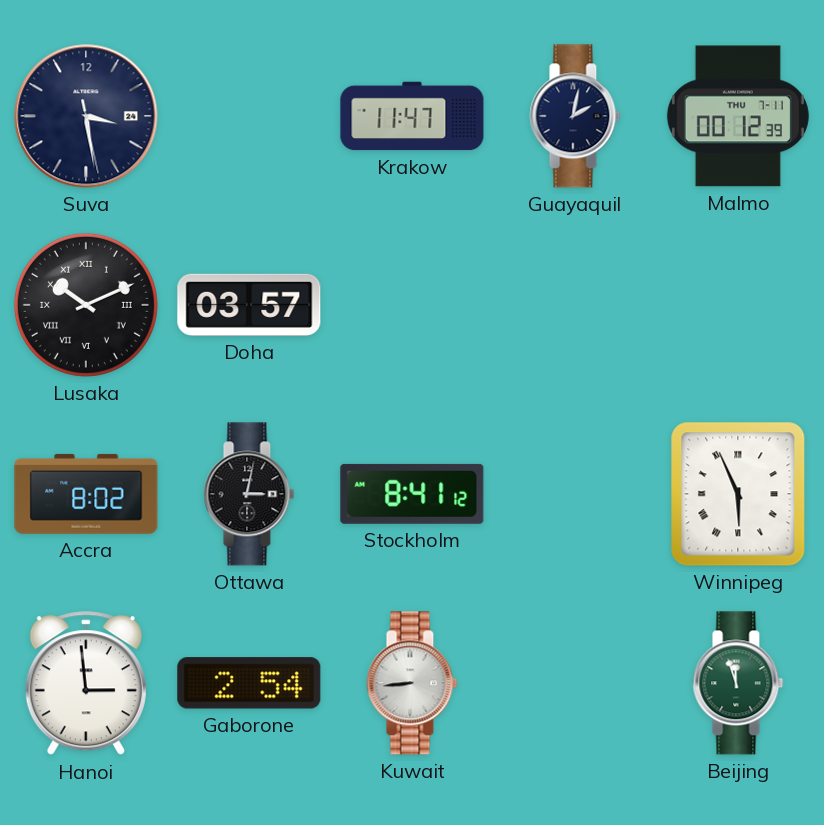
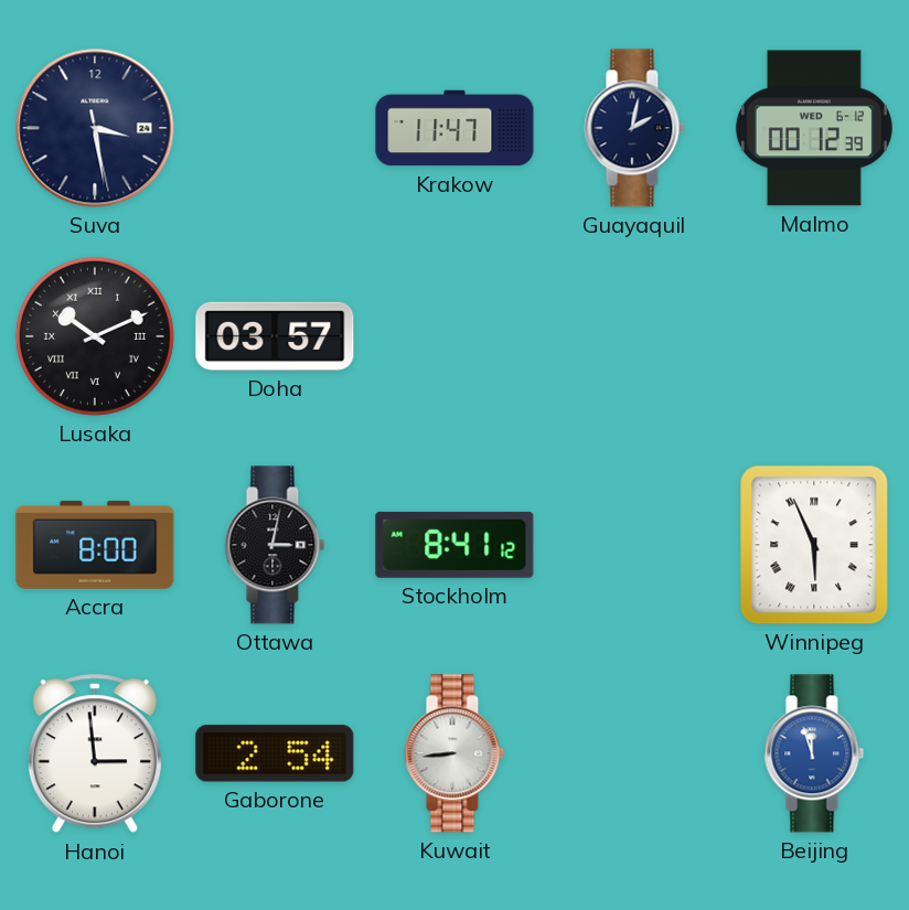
Malmo date: THU 7-11 -> WED 6-12
Accra: 8:02 -> 8:00
Beijing dial: green -> blue
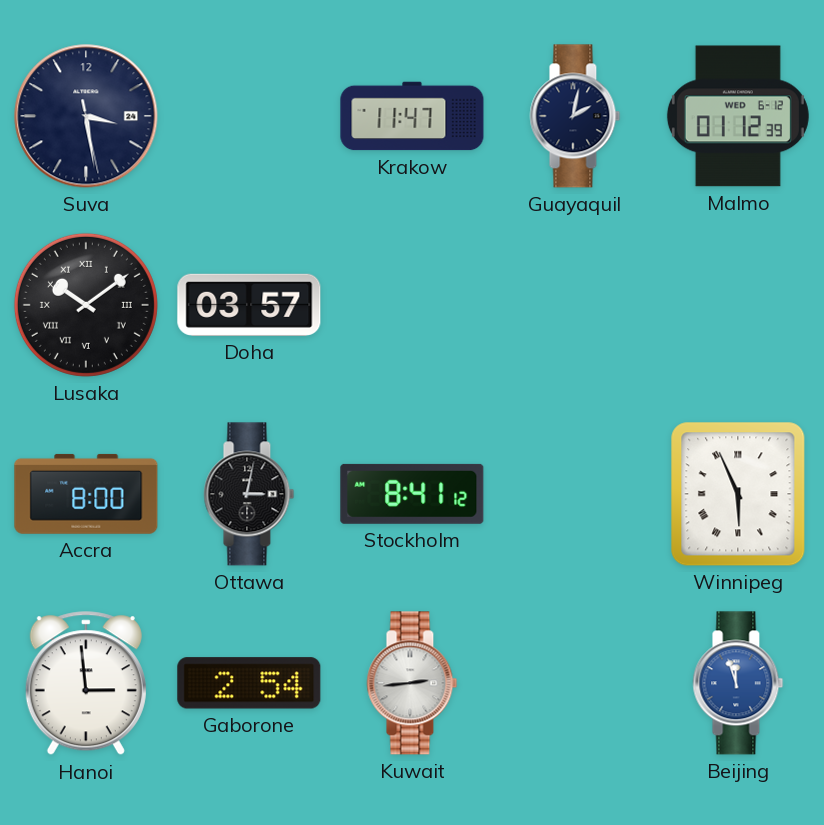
Malmo: 00:12 -> 01:12
Lusaka: 10:11 -> 10:09
Kuwait: 8:44 -> 2:44
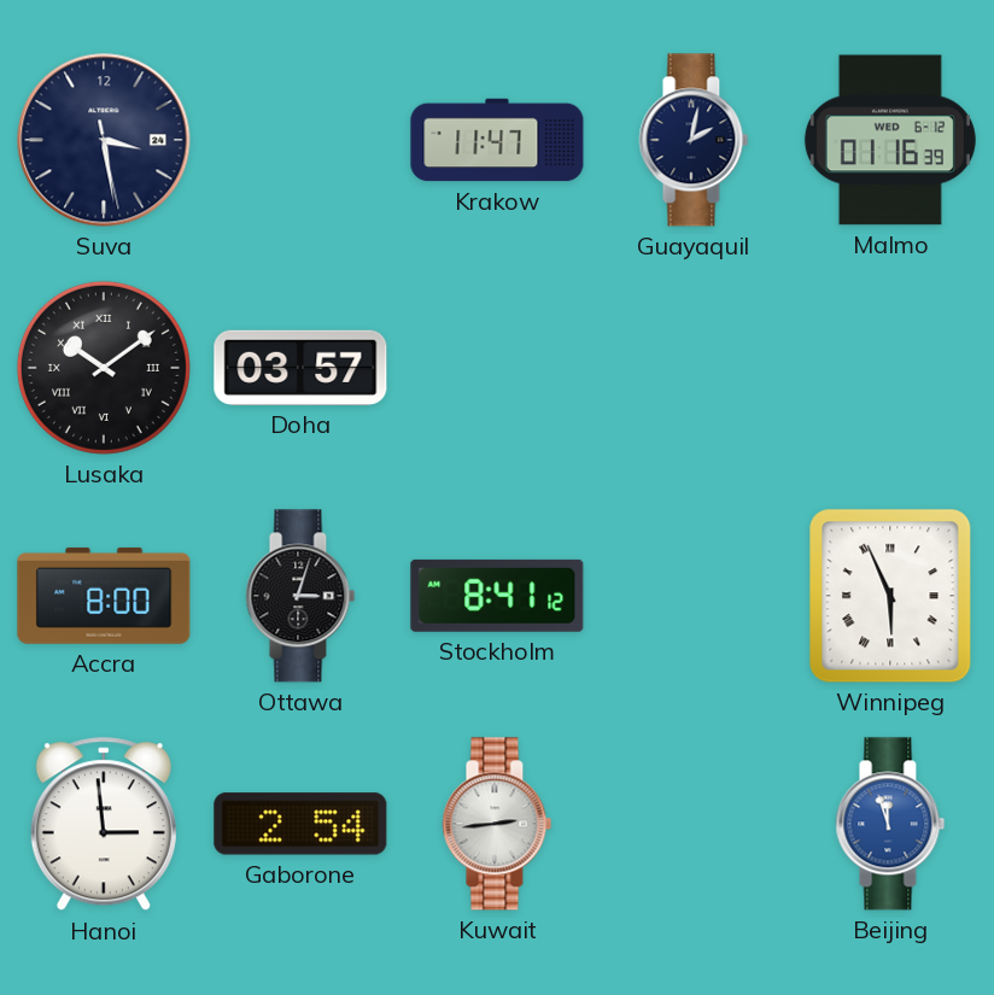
Malmo: 01:12 -> 01:16
Ottawa: 3:02 -> 3:03
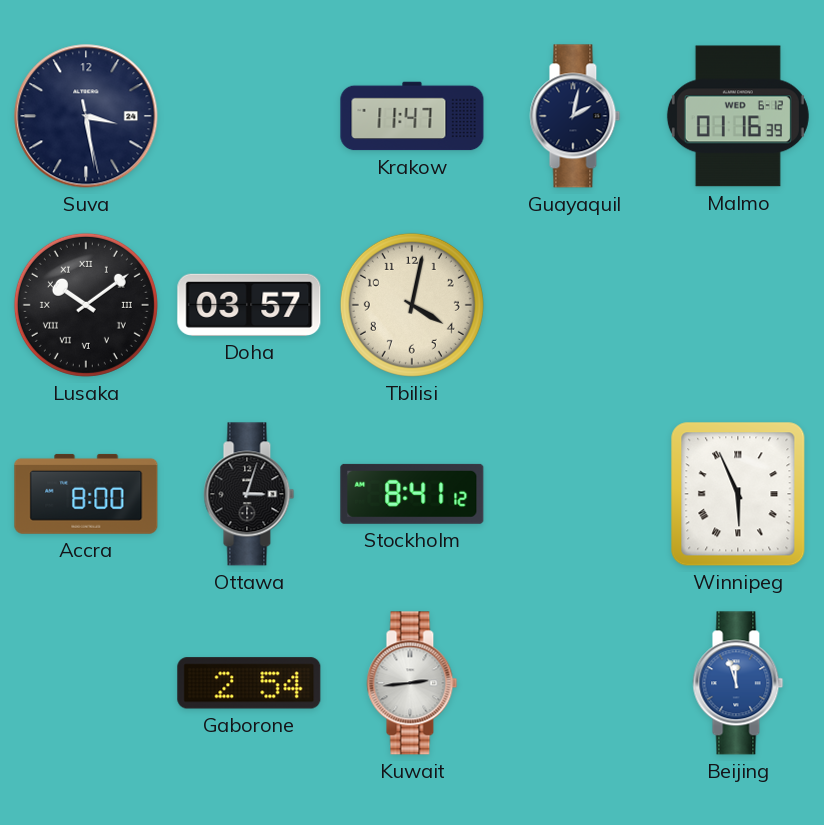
Tbilisi: none -> 4:02
Hanoi: 2:59 -> none
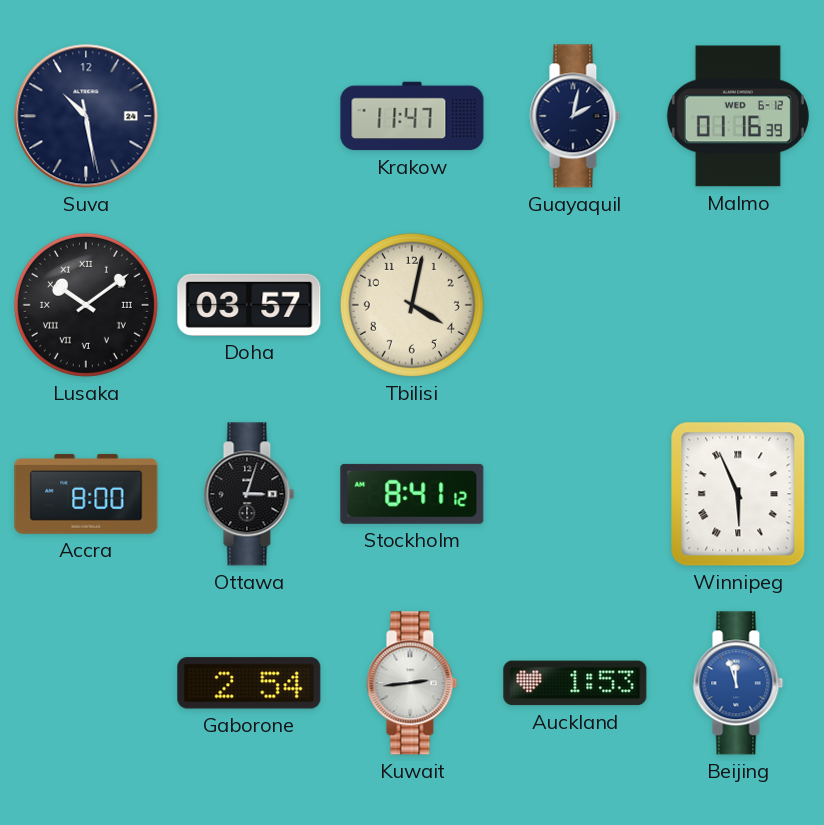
Suva: 3:28 -> 10:28
Auckland: none -> 1:53
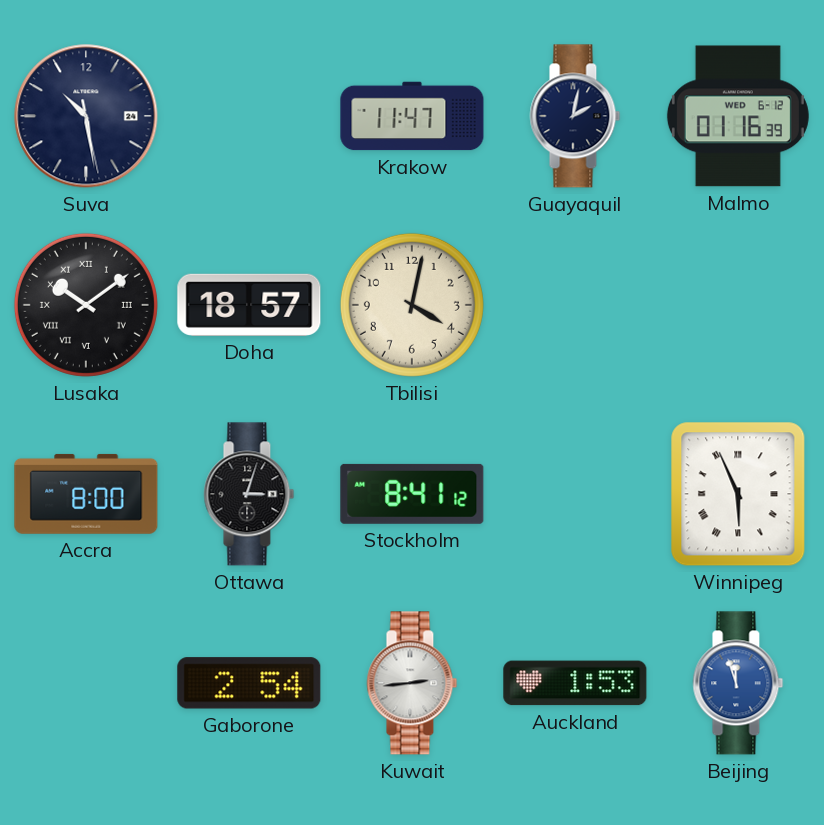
Doha: 03:57 -> 18:57
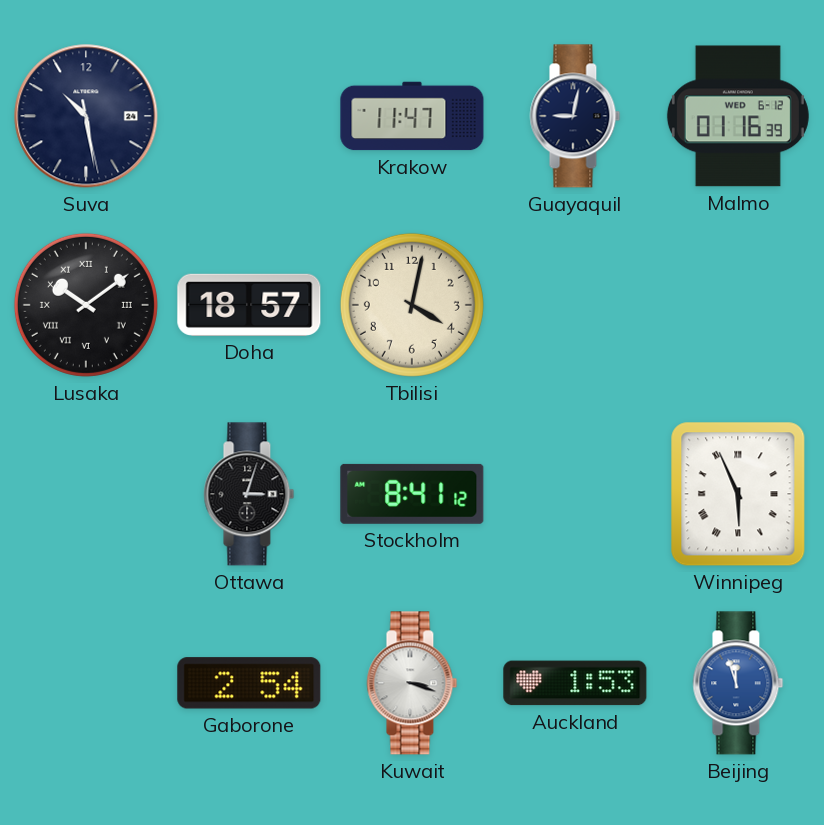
Guayaquil: 2:02 -> 9:02
Accra: 8:00 -> none
Kuwait: 2:44 -> 3:18
